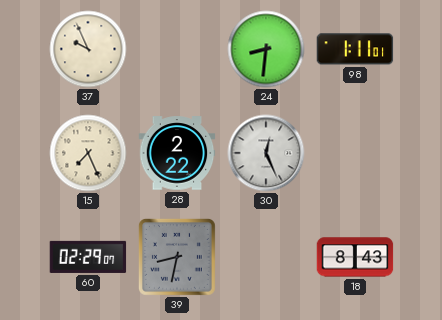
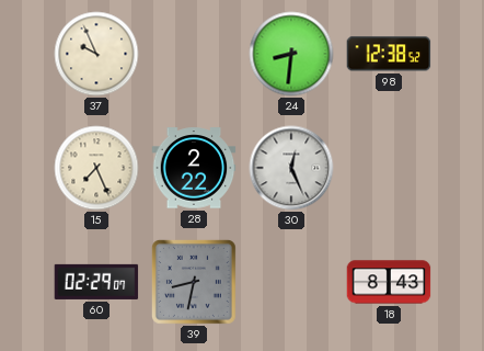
98: 1:11 -> 12:38
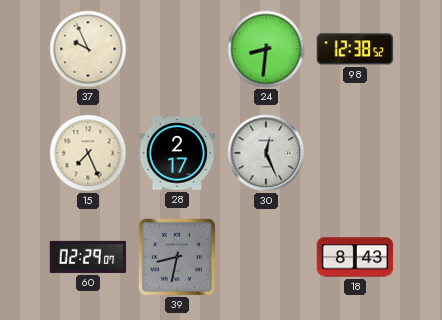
28: 2:22 -> 2:17
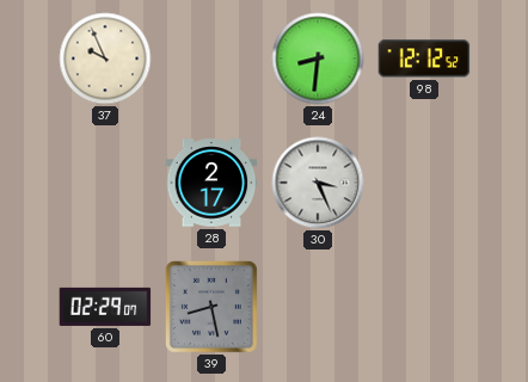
98: 12:38 -> 12:12
15: 7:26 -> none
30: 12:26 -> 3:26
39: 8:32 -> 8:28
18: 8:43 -> none
